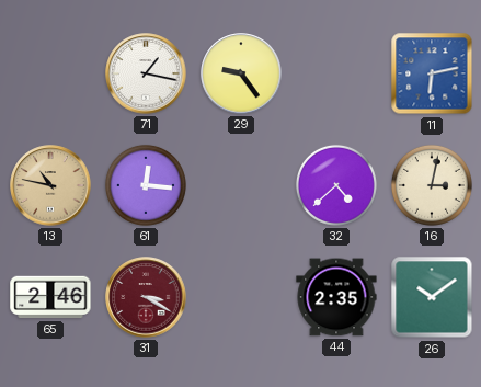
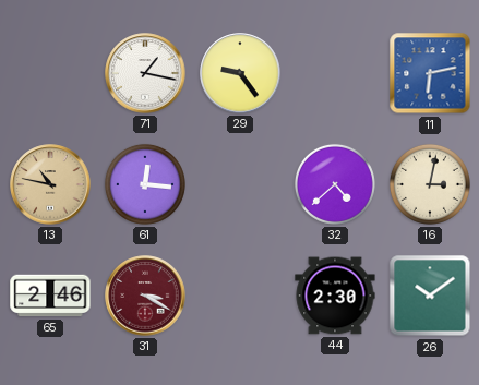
44: 2:35 -> 2:30
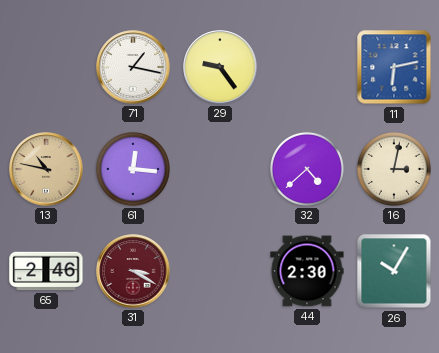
26: 10:09 -> 10:05
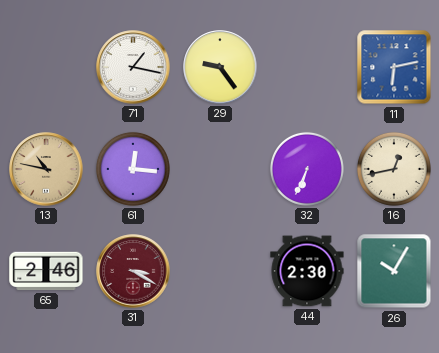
32: 4:38 -> 6:34
16: 3:02 -> 12:43
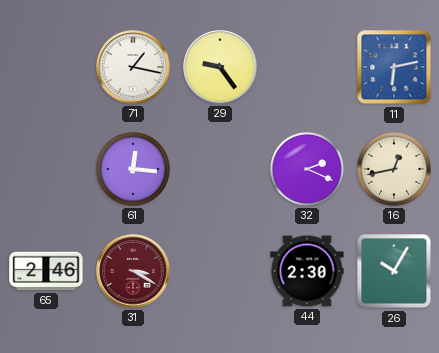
13: 10:47 -> none
32: 6:34 -> 2:19
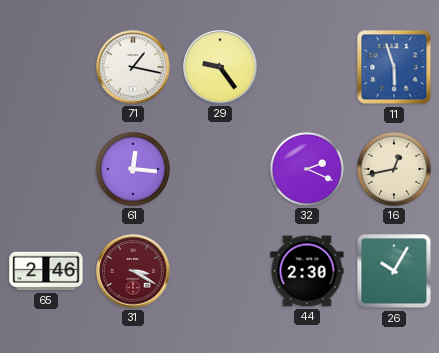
11: 6:13 -> 5:57
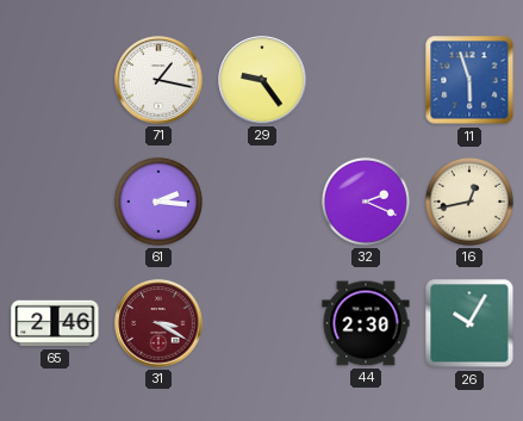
61: 12:16 -> 2:16
